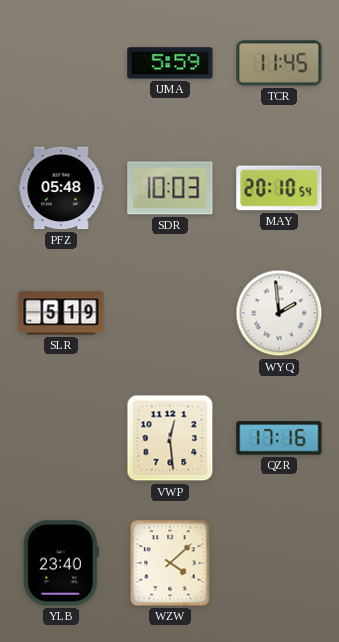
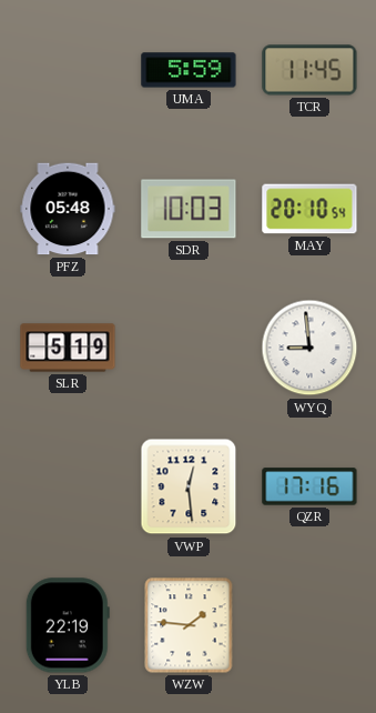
WYQ: 1:59 -> 8:59
YLB: 23:40 -> 22:19
WZW: 4:08 -> 1:46
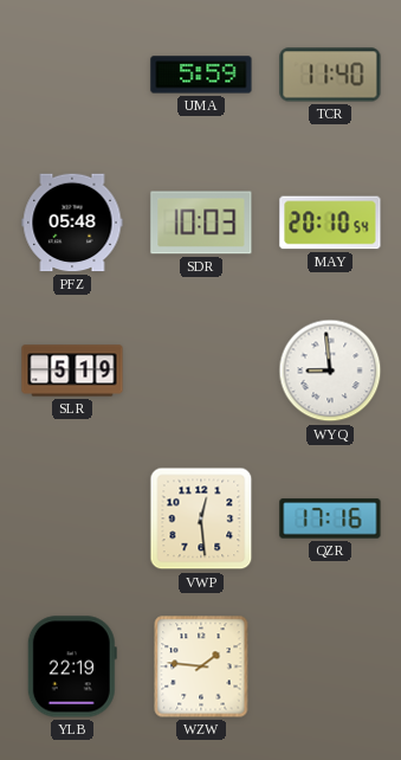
TCR: 11:45 -> 11:40
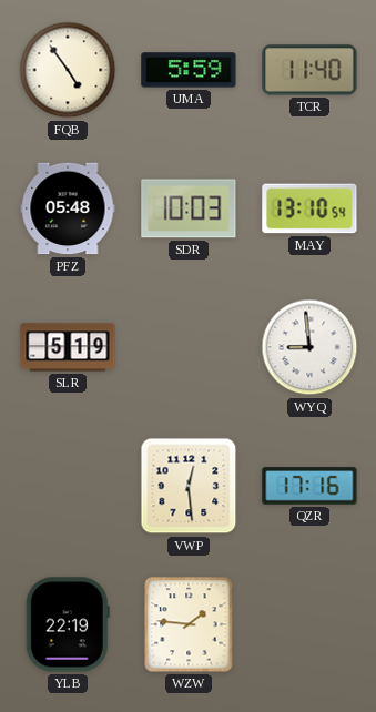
FQB: none -> 4:54
MAY: 20:10 -> 13:10
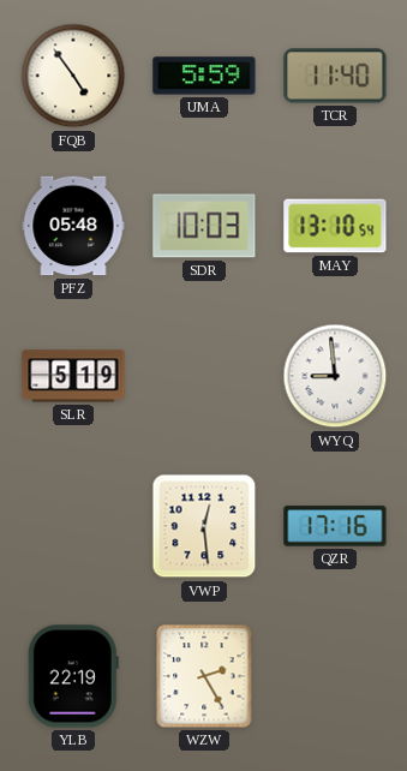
WZW: 1:46 -> 2:25
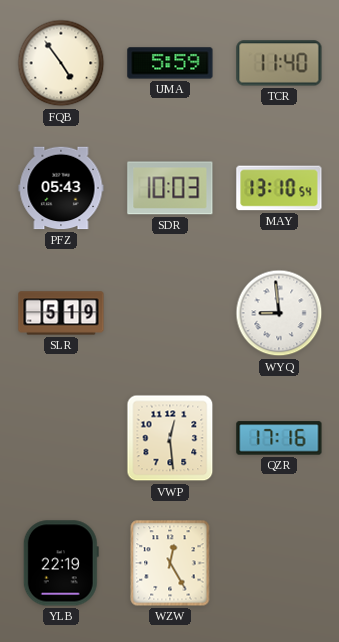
PFZ: 05:48 -> 05:43
WZW: 2:25 -> 12:25
